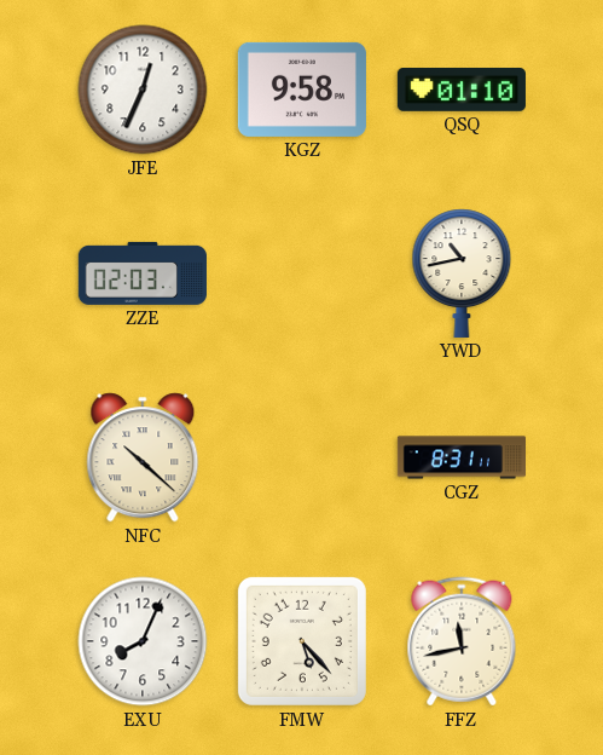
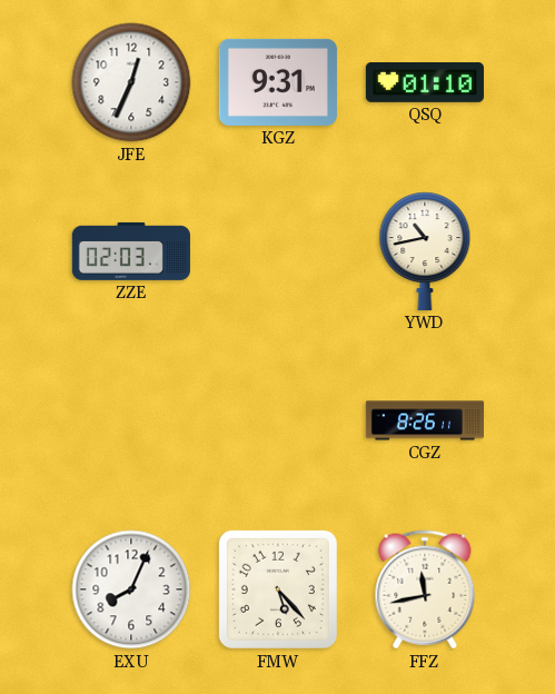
KGZ: 9:58 -> 9:31
NFC: 10:22 -> none
CGZ: 8:31 -> 8:26
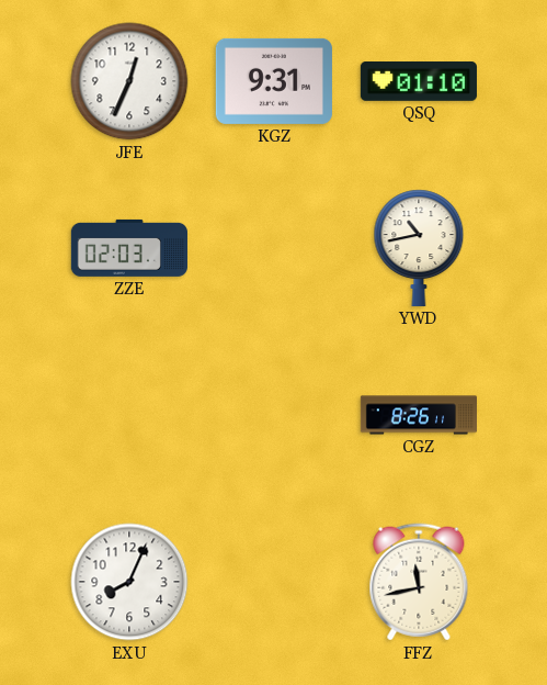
FMW: 5:23 -> none
